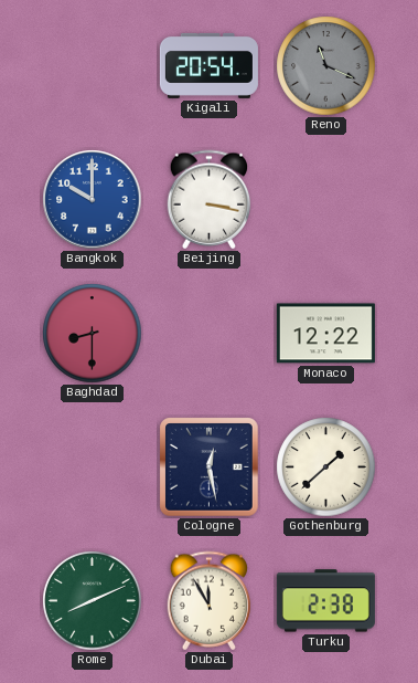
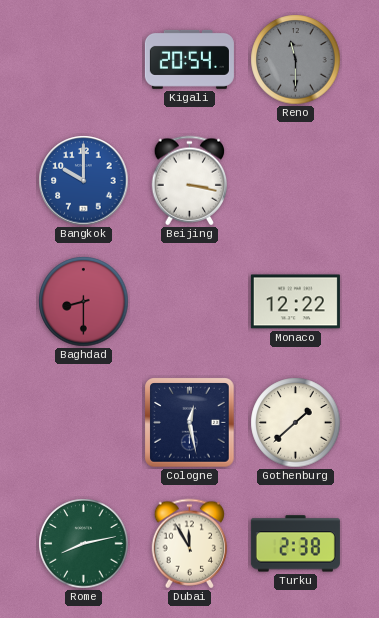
Reno: 11:19 -> 11:30
Rome: 8:11 -> 8:13
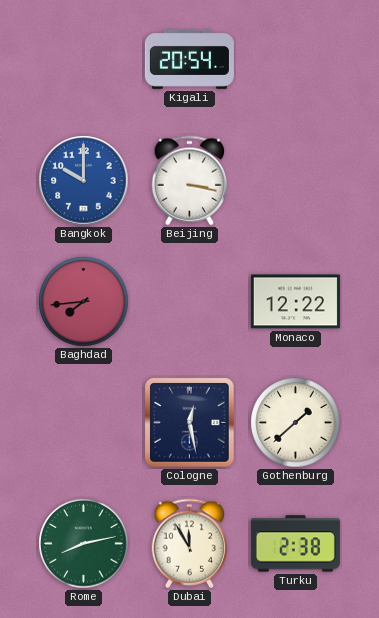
Reno: 11:30 -> none
Baghdad: 8:30 -> 7:44
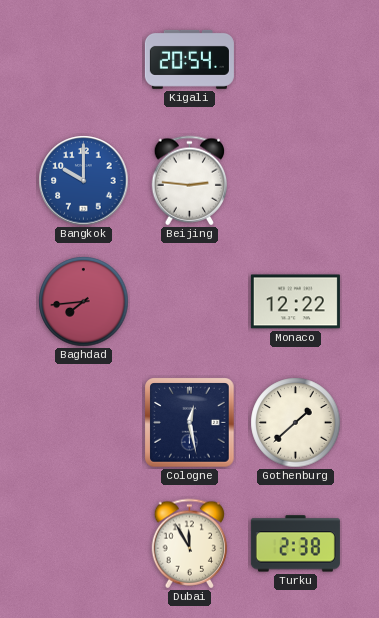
Beijing: 3:17 -> 2:46
Rome: 8:13 -> none
